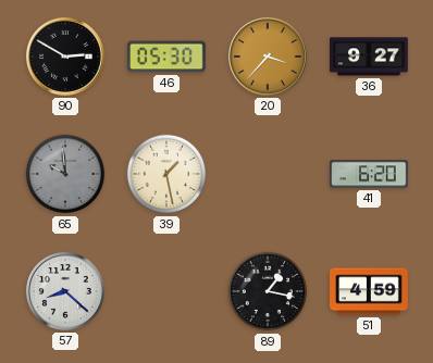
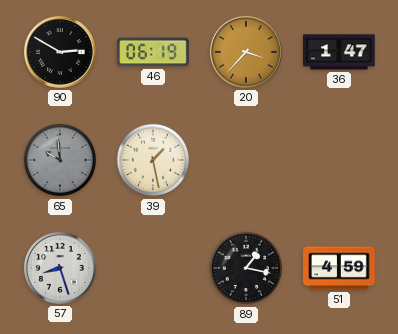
46: 05:30 -> 06:19
36: 9:27 -> 1:47
41: 6:20 -> none
57: 8:22 -> 8:27
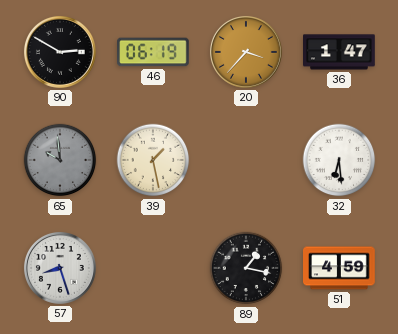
32: none -> 6:29
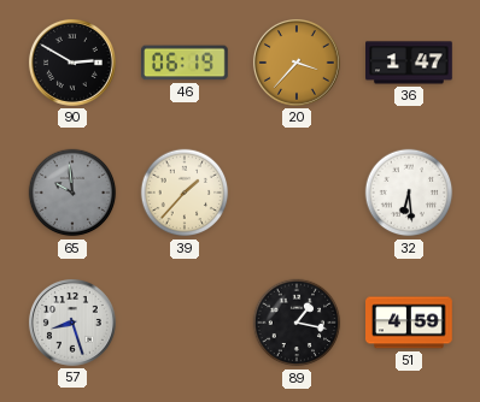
39: 1:28 -> 1:37
